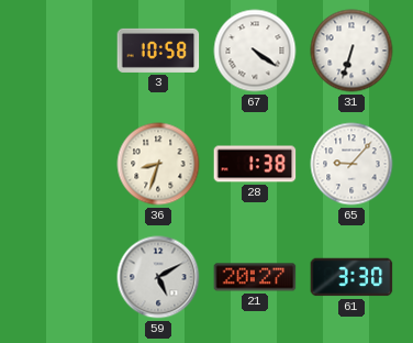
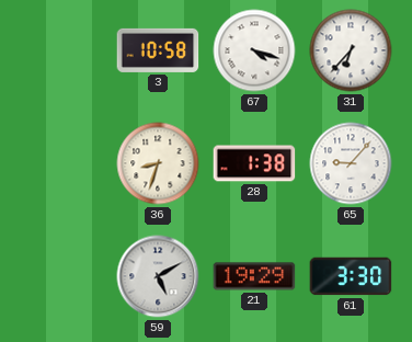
67: 4:21 -> 4:18
31: 6:33 -> 6:37
21: 20:27 -> 19:29
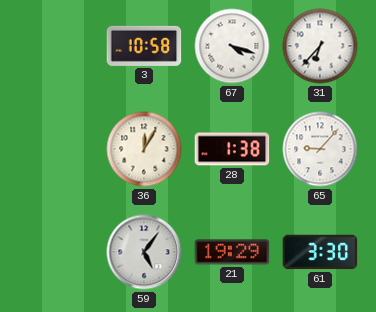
36: 8:33 -> 12:05
59: 5:10 -> 5:06
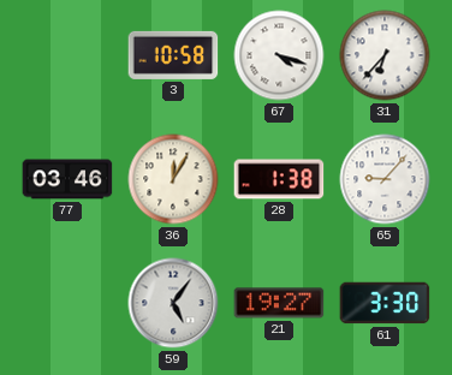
77: none -> 03:46
21: 19:29 -> 19:27
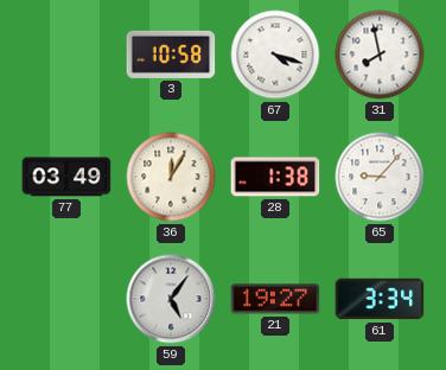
31: 6:37 -> 7:58
77: 03:46 -> 03:49
61: 3:30 -> 3:34
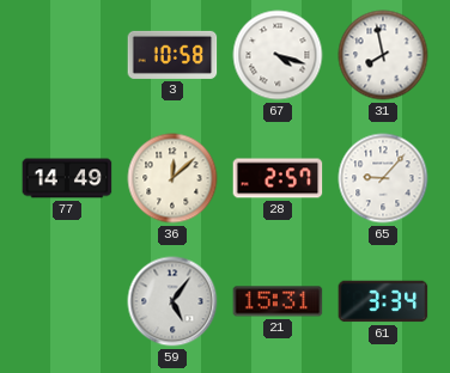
77: 03:49 -> 14:49
36: 12:05 -> 12:08
28: 1:38 -> 2:57
21: 19:27 -> 15:31
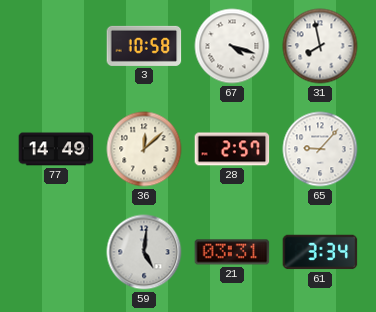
59: 5:06 -> 5:01
21: 15:31 -> 03:31
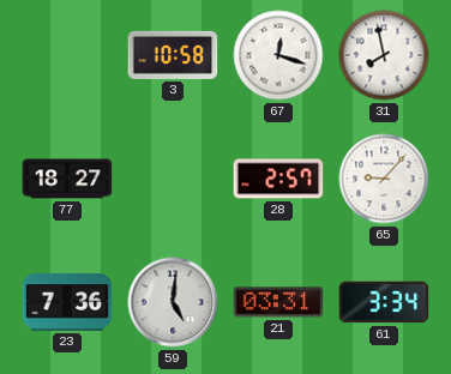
67: 4:18 -> 12:18
77: 14:49 -> 18:27
36: 12:08 -> none
23: none -> 7:36
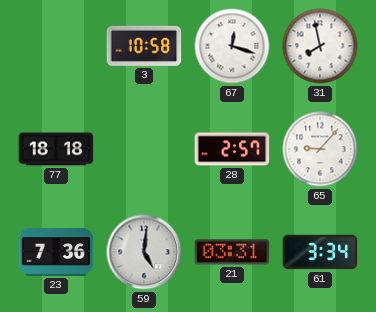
77: 18:27 -> 18:18
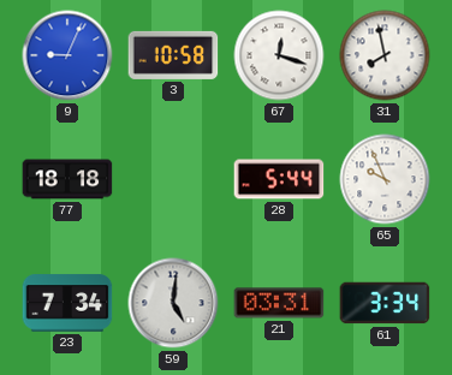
9: none -> 9:04
28: 2:57 -> 5:44
65: 9:07 -> 9:56
23: 7:36 -> 7:34
